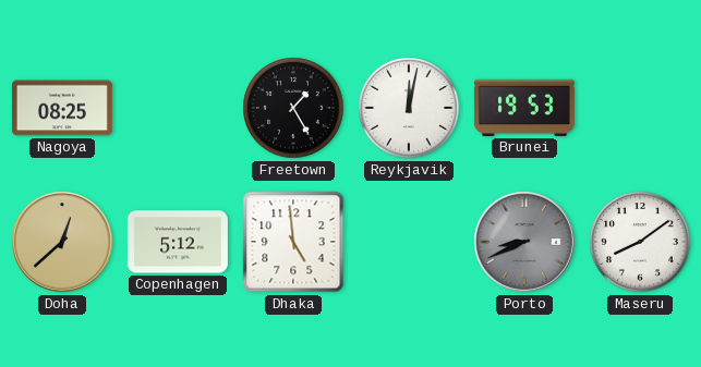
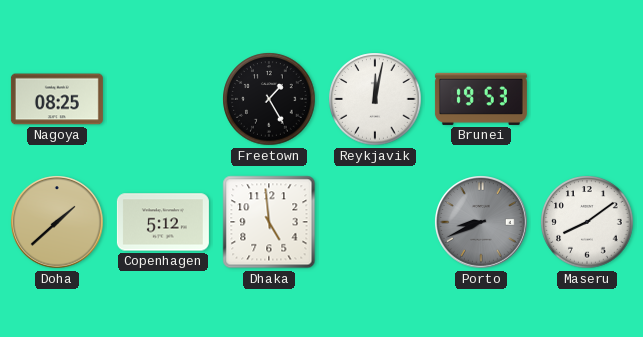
Doha: 12:38 -> 1:38
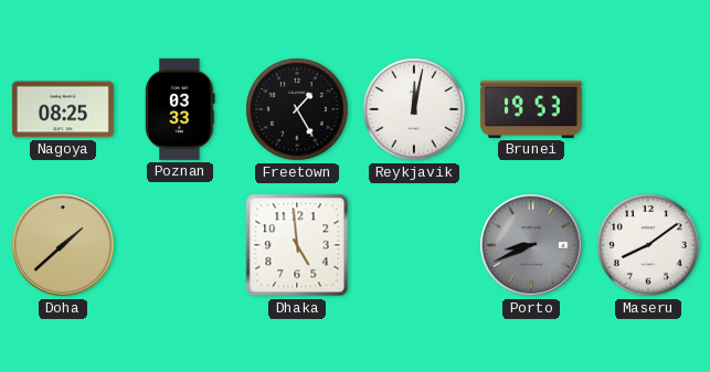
Poznan: none -> 03:33
Copenhagen: 5:12 -> none
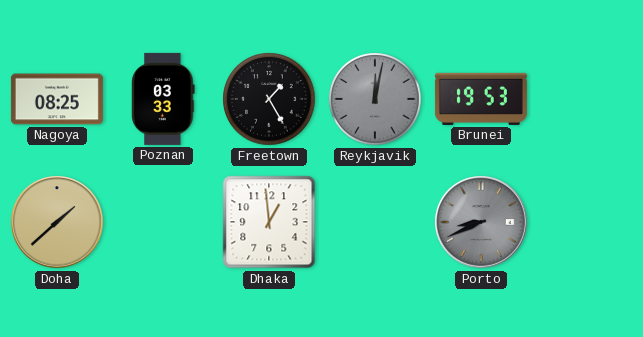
Reykjavik dial: white -> grey
Dhaka: 4:59 -> 12:59
Maseru: 8:09 -> none
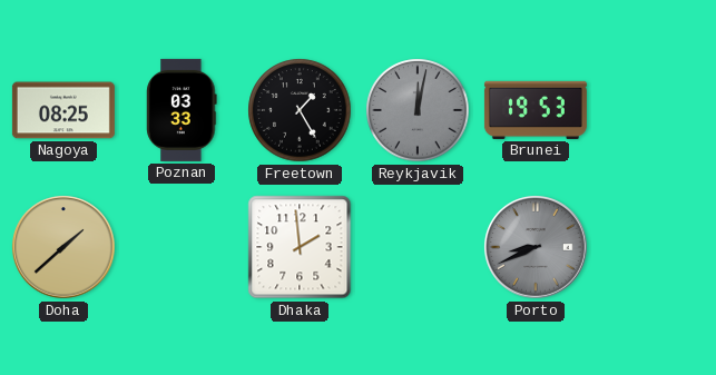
Dhaka: 12:59 -> 1:59
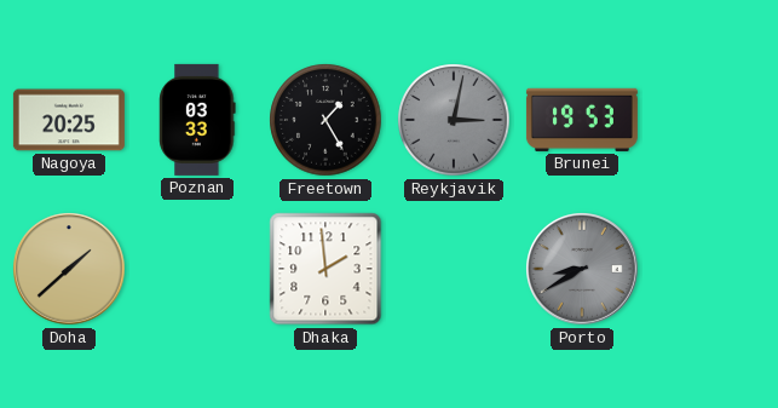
Nagoya: 08:25 -> 20:25
Reykjavik: 12:02 -> 3:02
Porto: 8:41 -> 8:40
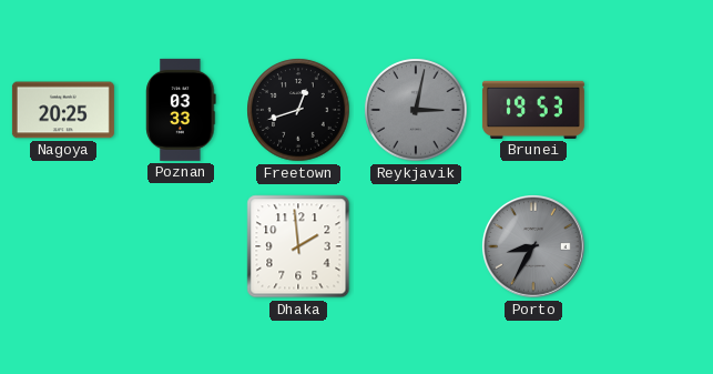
Freetown: 1:25 -> 12:42
Doha: 1:38 -> none
Porto: 8:40 -> 8:35
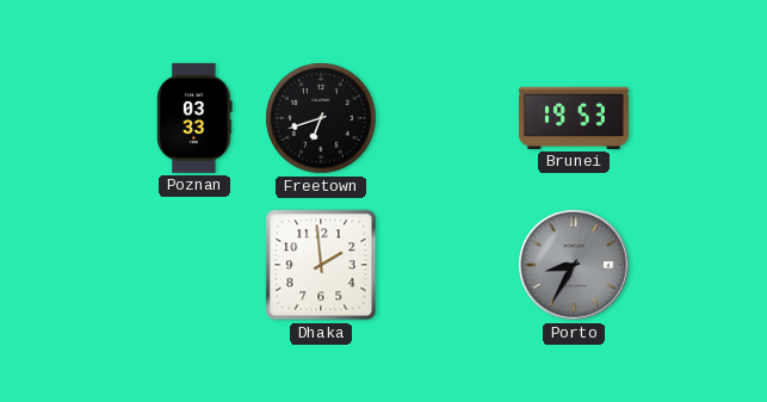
Nagoya: 20:25 -> none
Freetown: 12:42 -> 6:42
Reykjavik: 3:02 -> none
